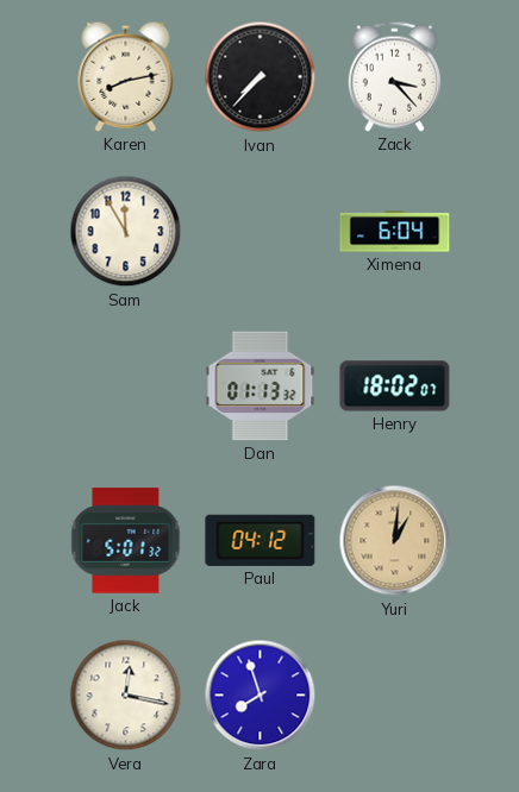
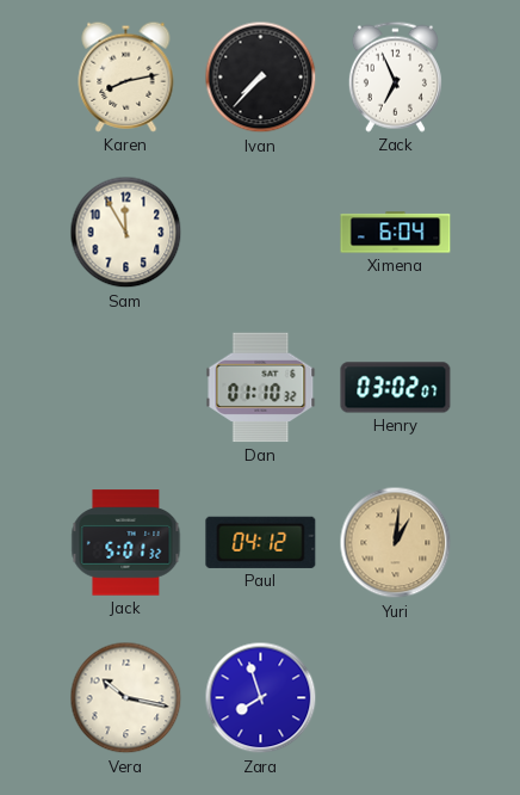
Zack: 3:23 -> 6:56
Dan: 01:13 -> 01:10
Henry: 18:02 -> 03:02
Vera: 12:17 -> 10:17
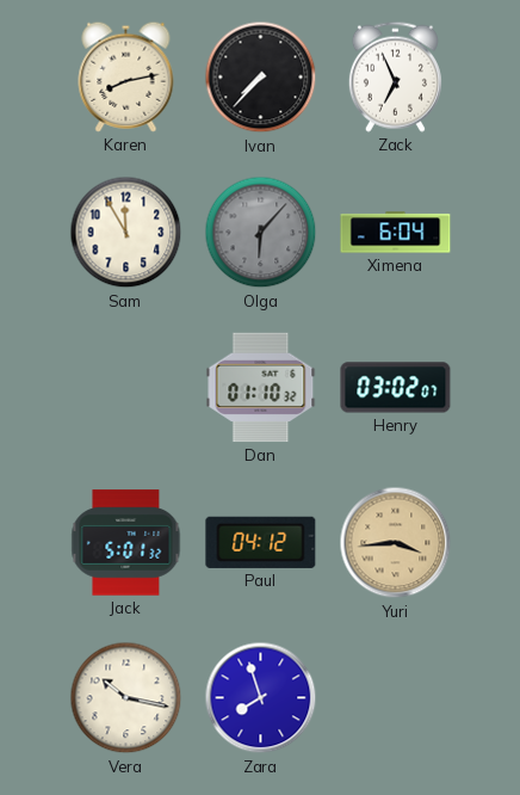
Olga: none -> 6:07
Yuri: 1:01 -> 3:44
